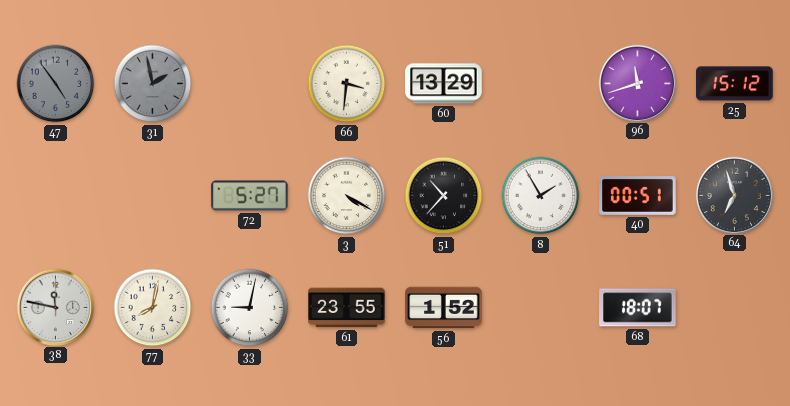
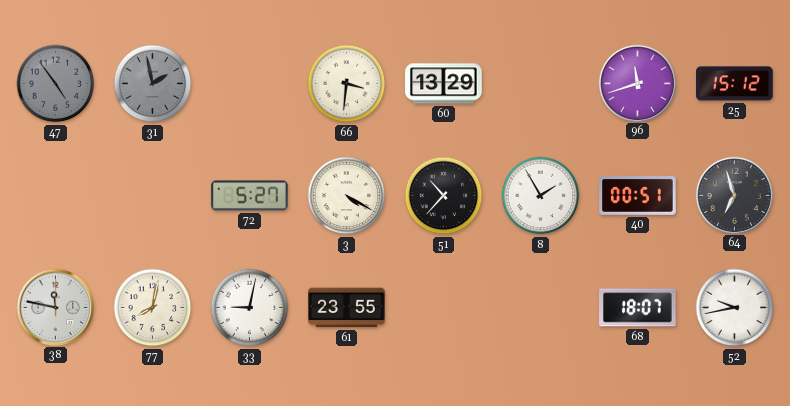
56: 1:52 -> none
52: none -> 9:43
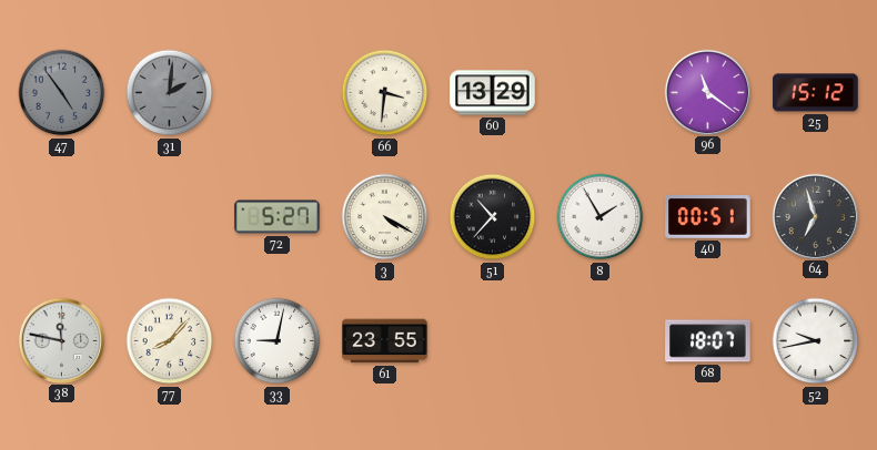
31: 1:58 -> 2:01
96: 11:42 -> 11:21
77: 8:02 -> 8:07
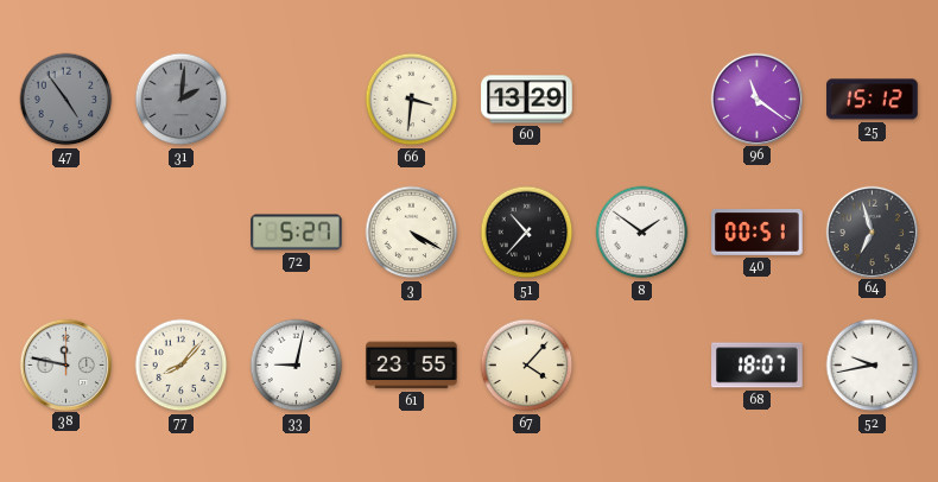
8: 1:55 -> 1:51
67: none -> 4:07
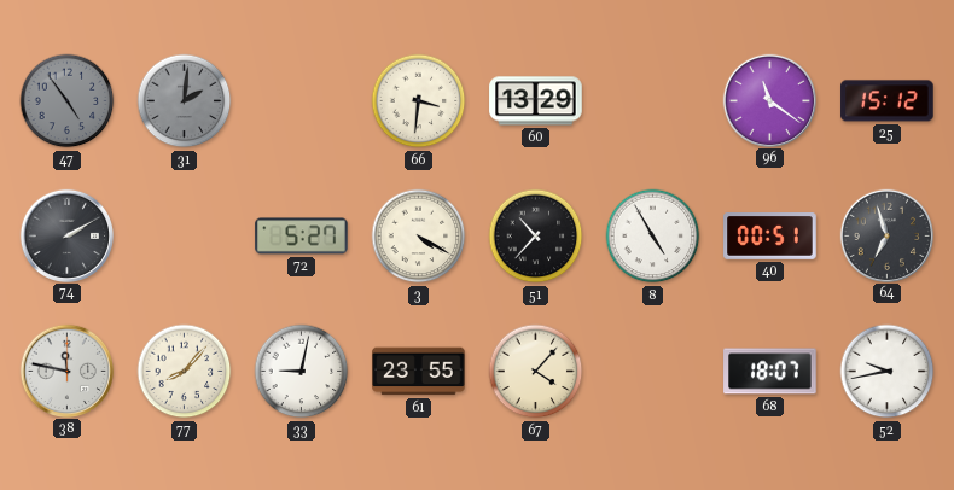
74: none -> 2:10
8: 1:51 -> 4:55
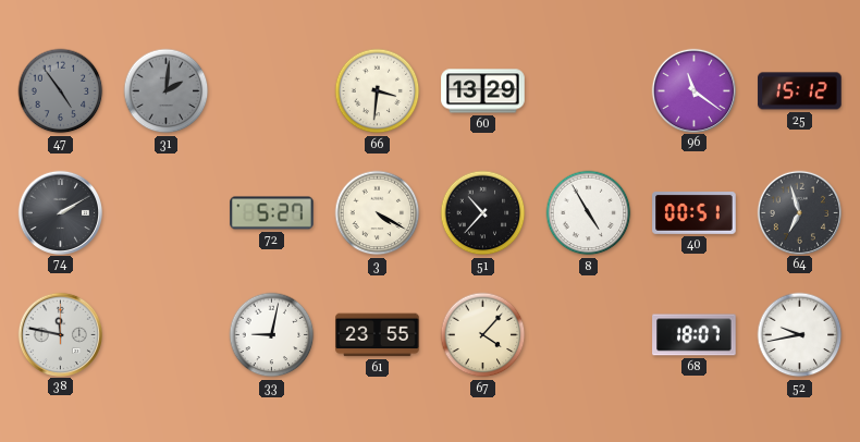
77: 8:07 -> none
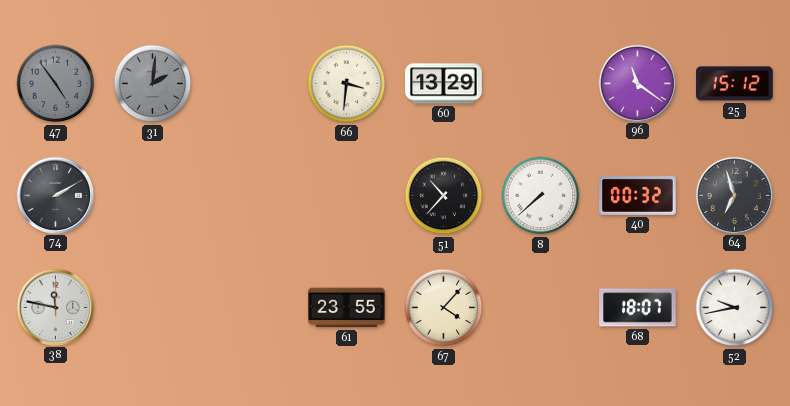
72: 5:27 -> none
3: 4:20 -> none
8: 4:55 -> 7:38
40: 00:51 -> 00:32
33: 9:02 -> none
